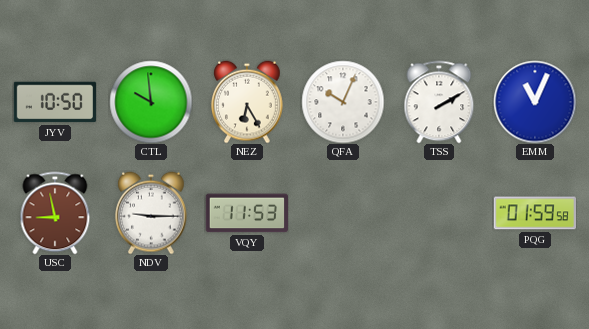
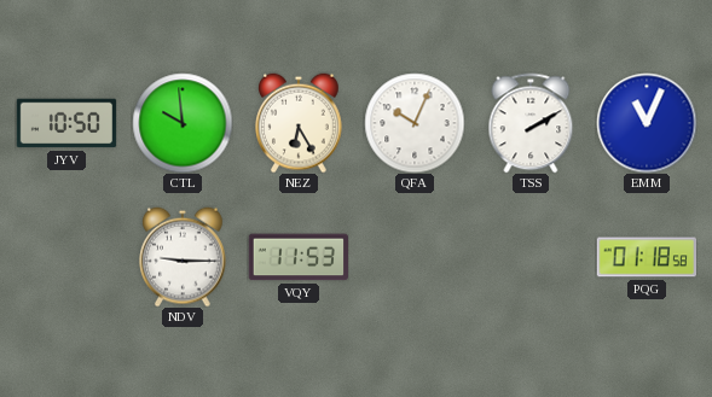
USC: 8:58 -> none
PQG: 01:59 -> 01:18
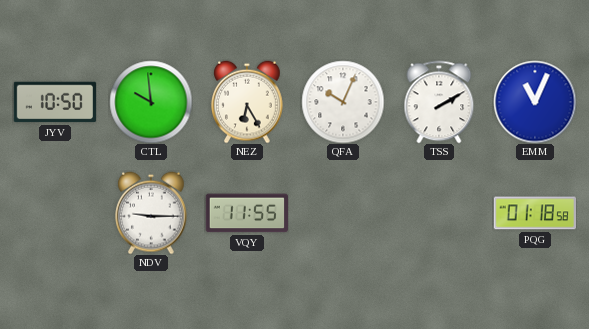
VQY: 11:53 -> 11:55
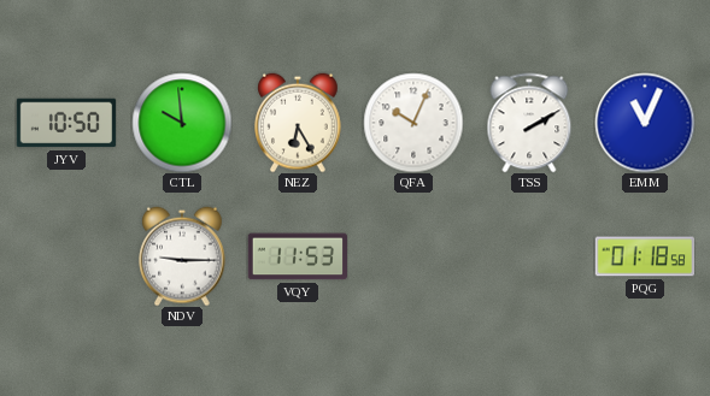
VQY: 11:55 -> 11:53
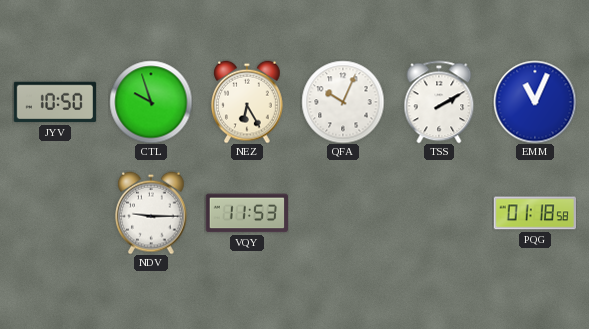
CTL: 9:59 -> 9:57
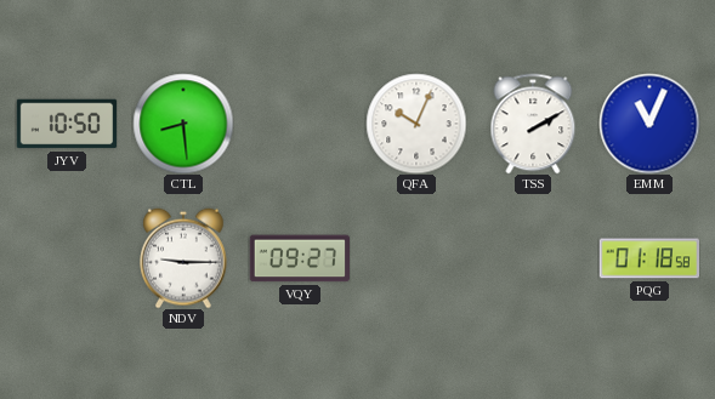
CTL: 9:57 -> 8:29
NEZ: 6:25 -> none
VQY: 11:53 -> 09:27
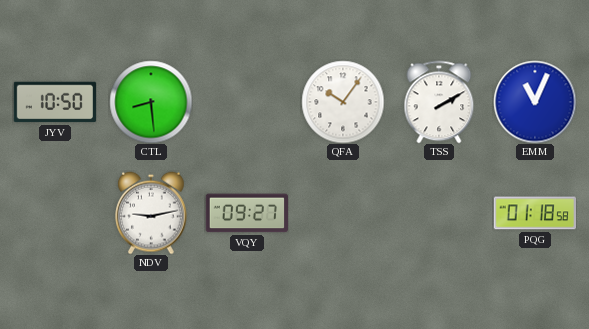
QFA: 10:04 -> 10:06
NDV: 9:15 -> 9:13
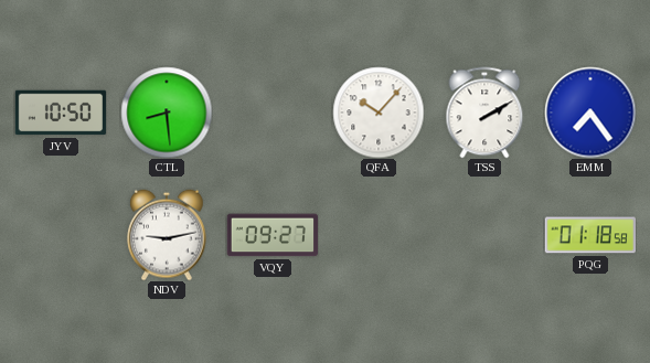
QFA: 10:06 -> 10:07
EMM: 11:04 -> 7:24
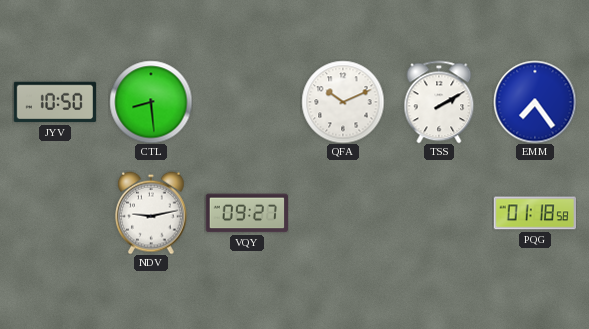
QFA: 10:07 -> 10:11
